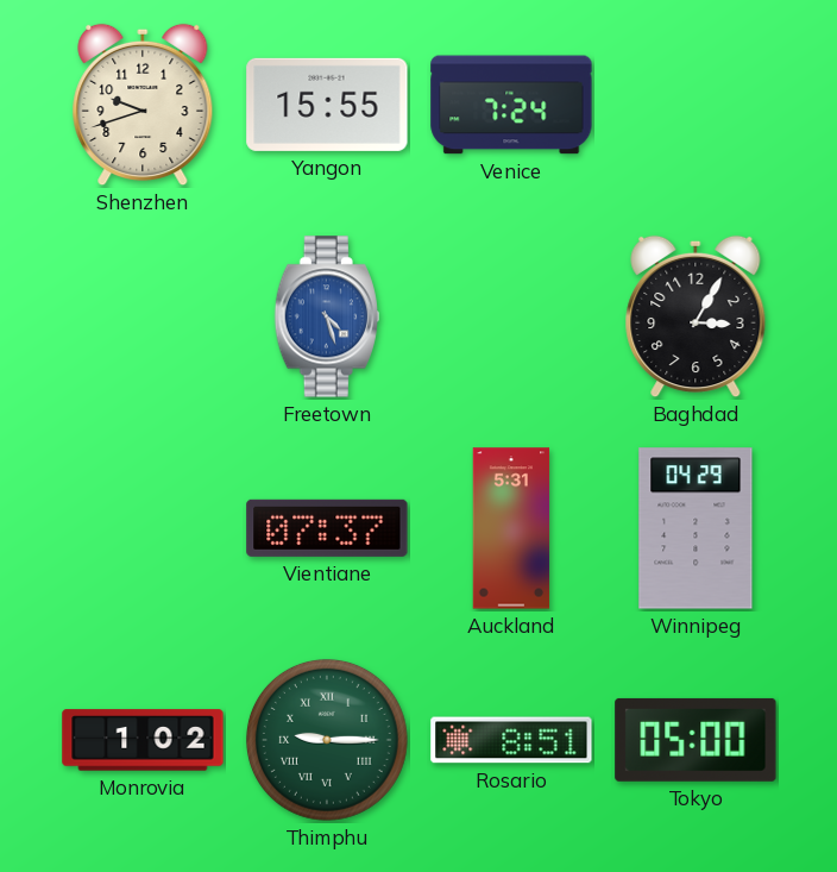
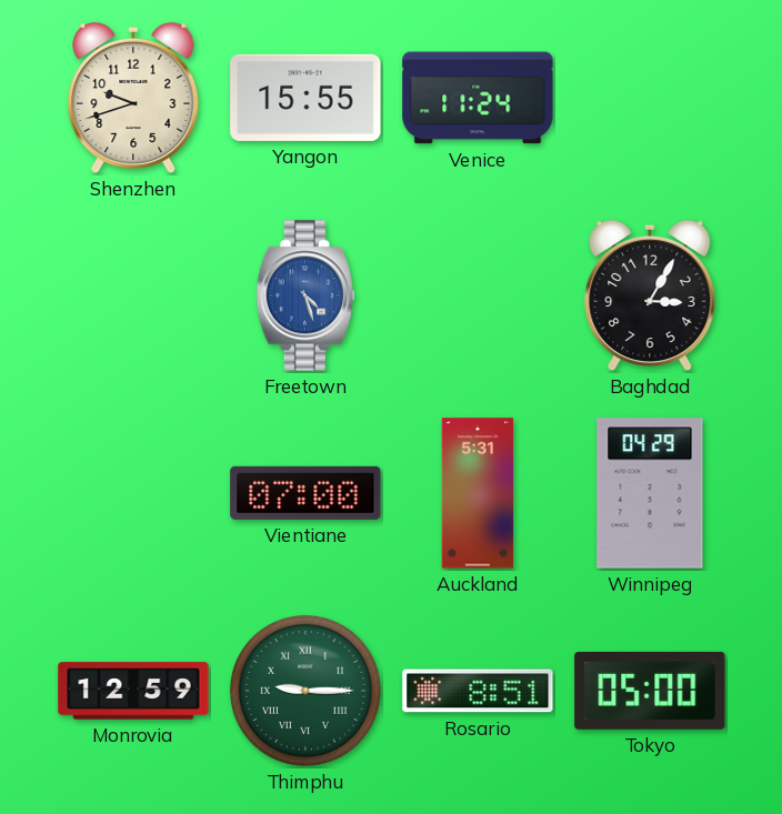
Venice: 7:24 -> 11:24
Vientiane: 07:37 -> 07:00
Monrovia: 1:02 -> 12:59
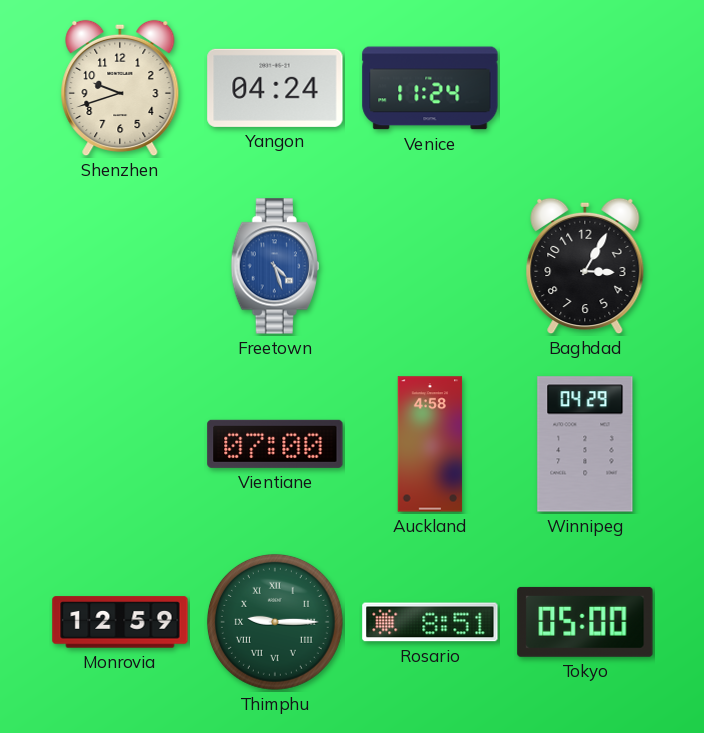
Yangon: 15:55 -> 04:24
Auckland: 5:31 -> 4:58
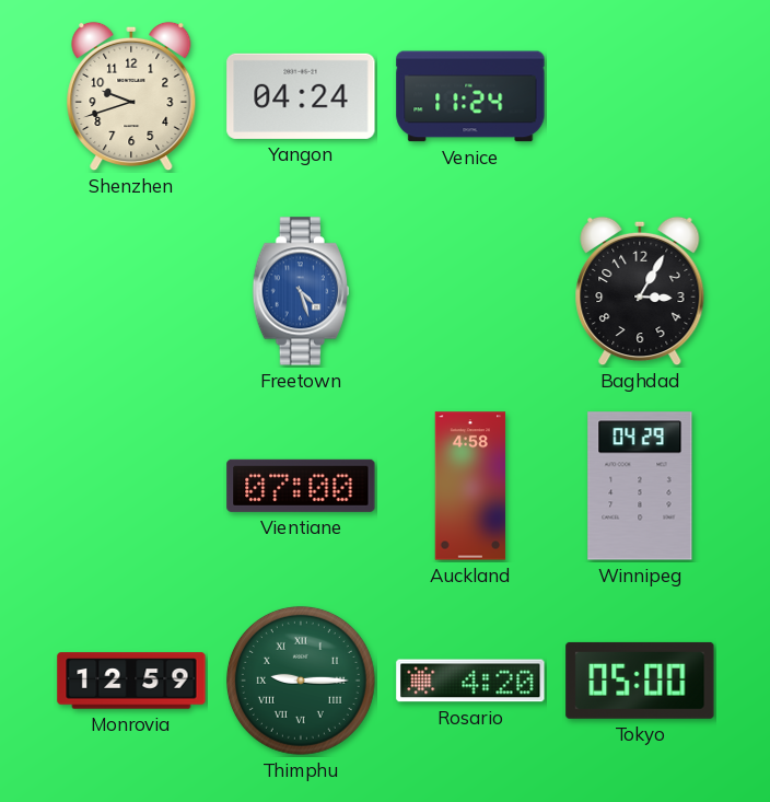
Rosario: 8:51 -> 4:20
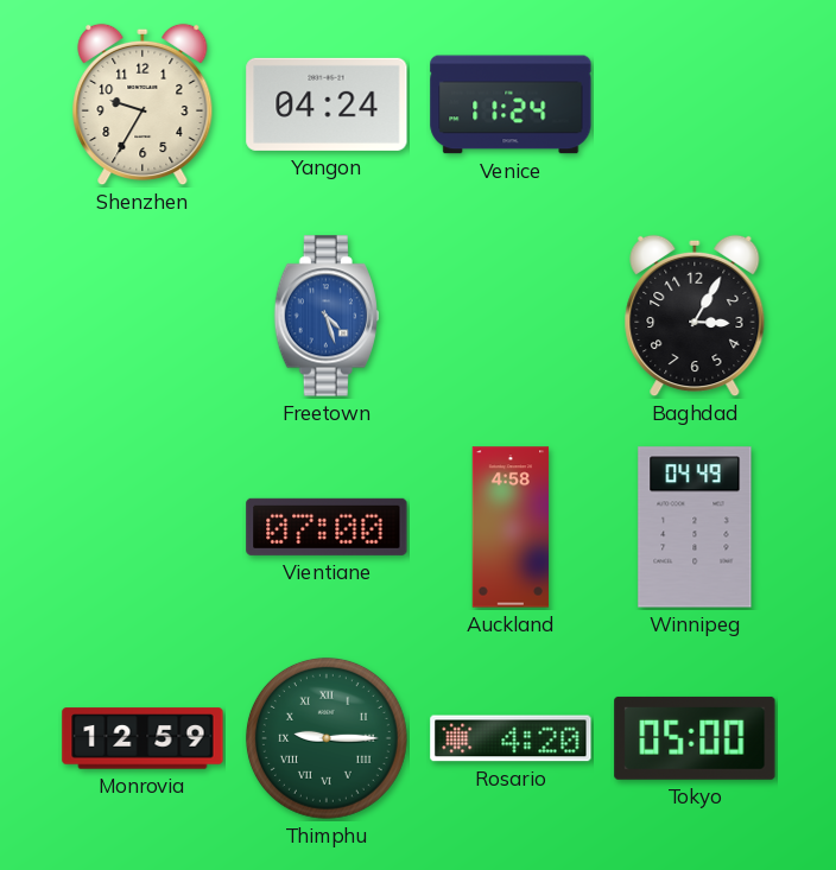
Shenzhen: 9:42 -> 9:35
Winnipeg: 04:29 -> 04:49
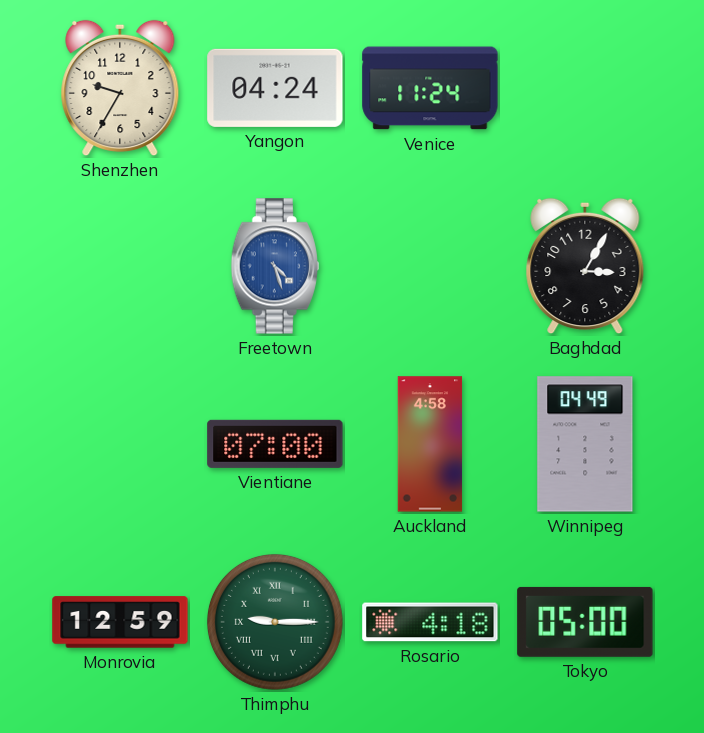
Rosario: 4:20 -> 4:18
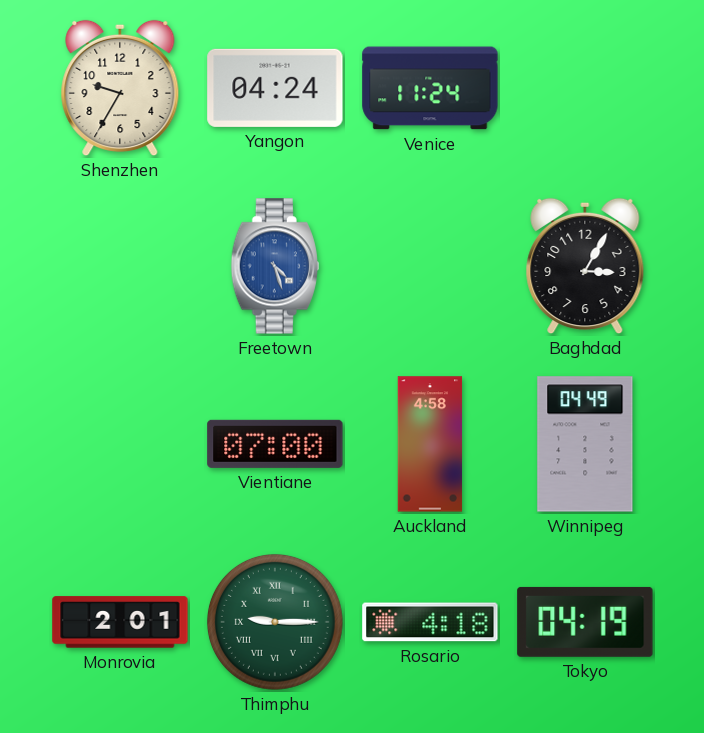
Monrovia: 12:59 -> 2:01
Tokyo: 05:00 -> 04:19
